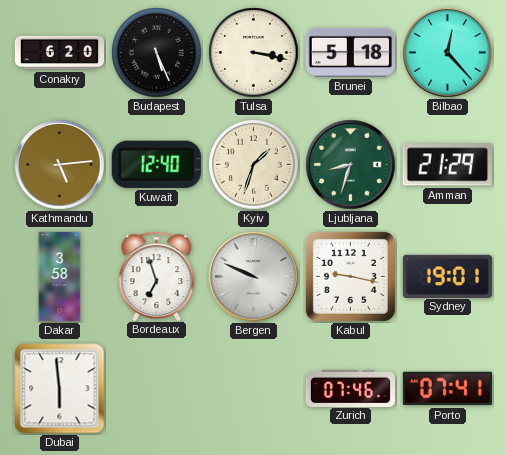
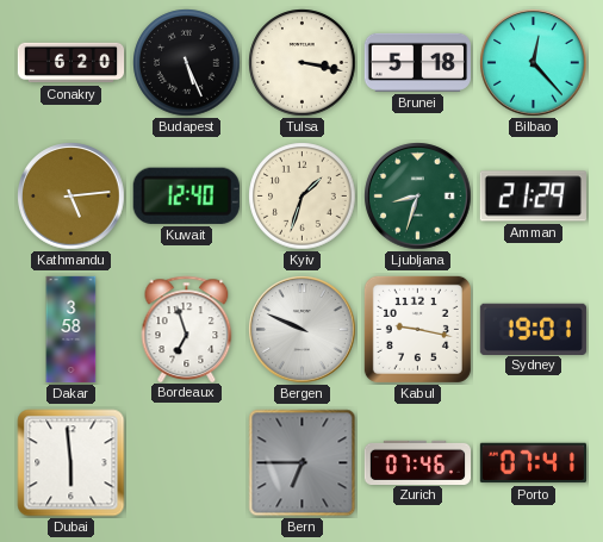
Bern: none -> 6:45
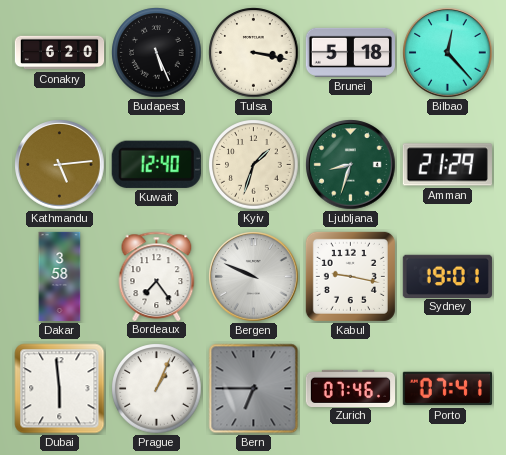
Bordeaux: 6:57 -> 7:24
Prague: none -> 1:04
